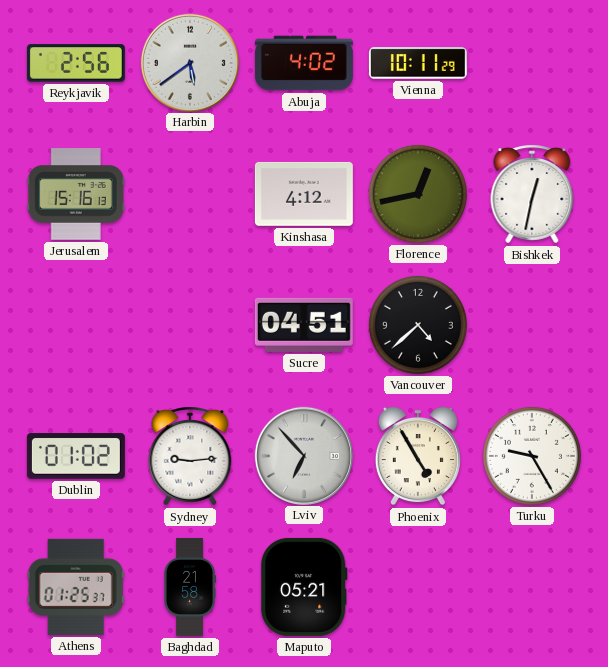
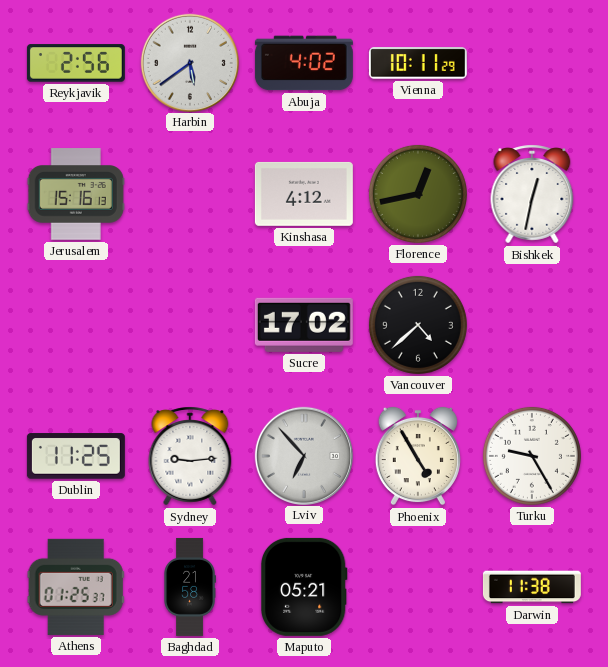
Sucre: 04:51 -> 17:02
Dublin: 01:02 -> 11:25
Darwin: none -> 11:38
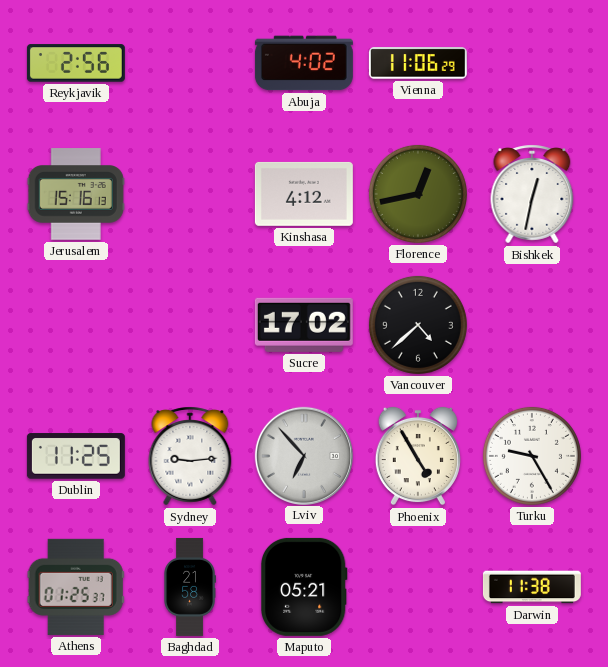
Harbin: 5:39 -> none
Vienna: 10:11 -> 11:06
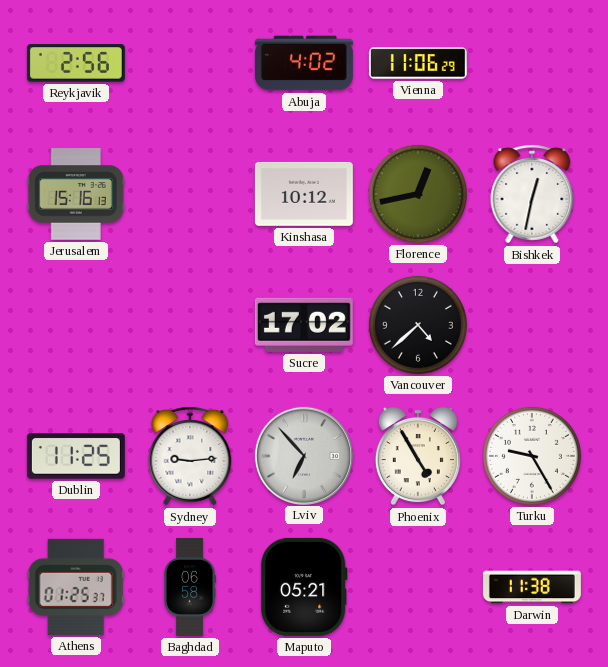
Kinshasa: 4:12 -> 10:12
Baghdad: 21:58 -> 06:58
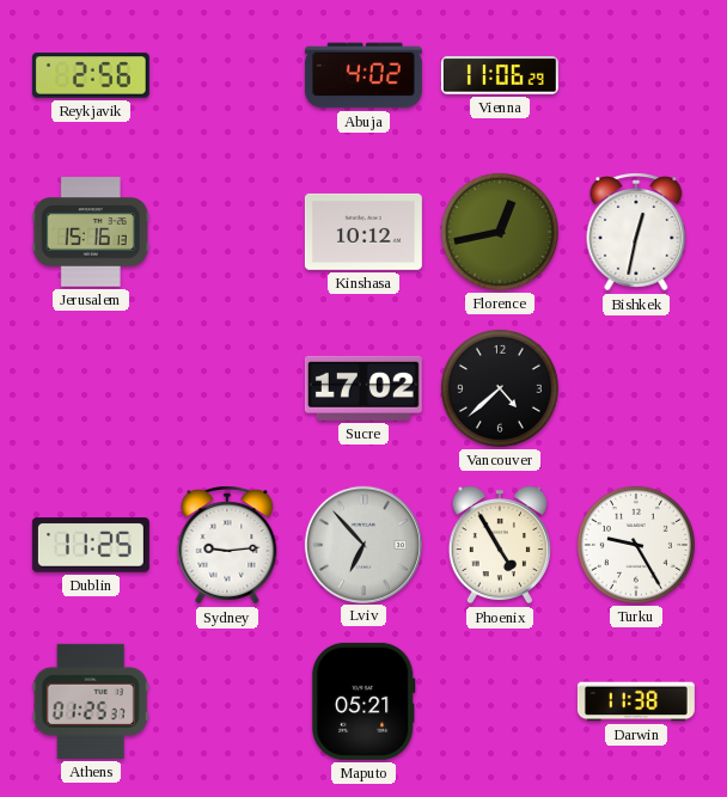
Baghdad: 06:58 -> none
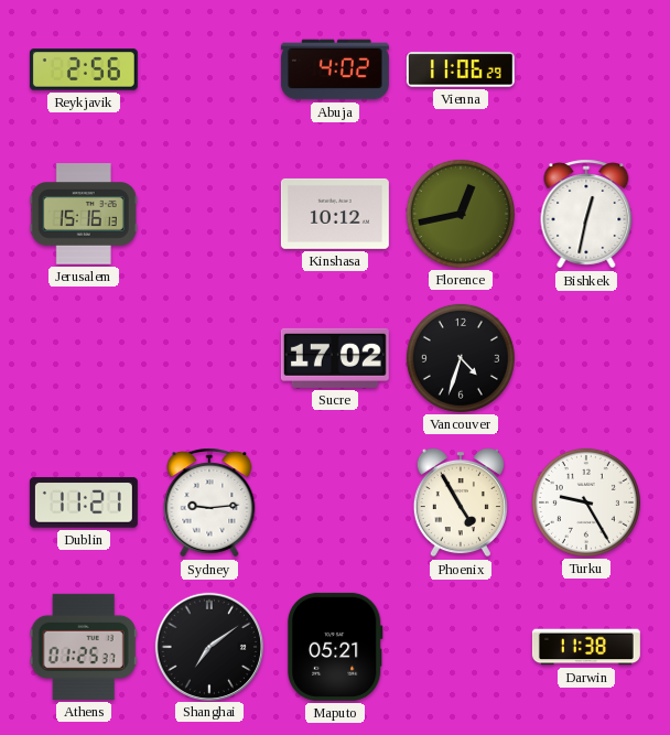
Vancouver: 4:38 -> 4:33
Dublin: 11:25 -> 11:21
Lviv: 6:53 -> none
Shanghai: none -> 7:09
